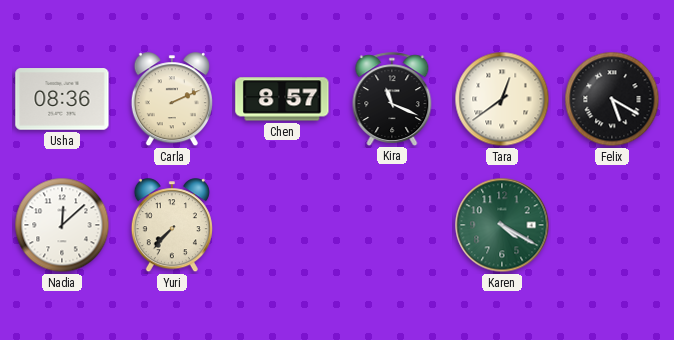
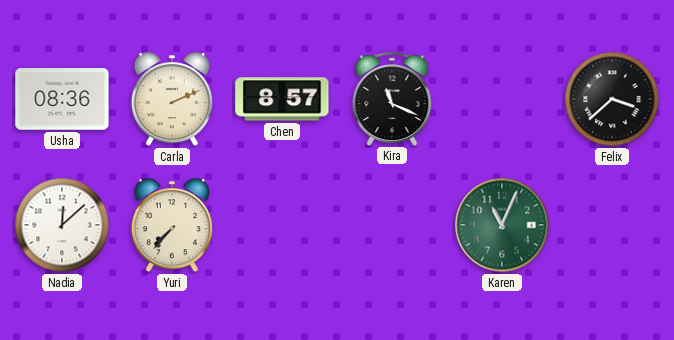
Tara: 12:39 -> none
Felix: 5:20 -> 3:38
Karen: 4:20 -> 11:04
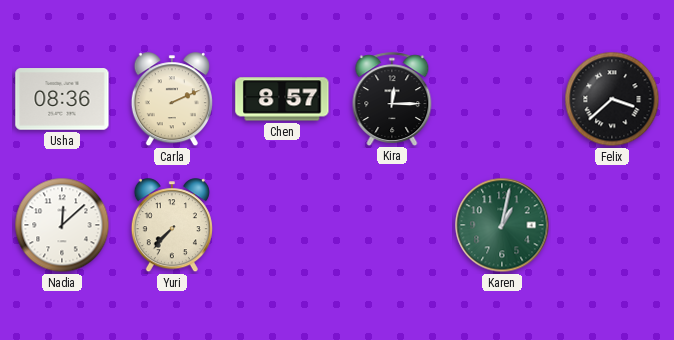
Kira: 11:19 -> 12:15
Karen: 11:04 -> 1:02
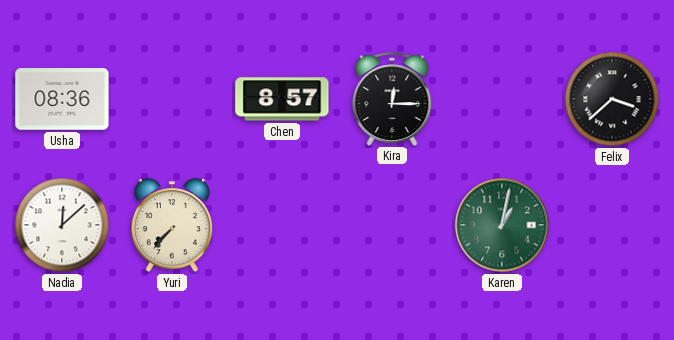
Carla: 2:11 -> none
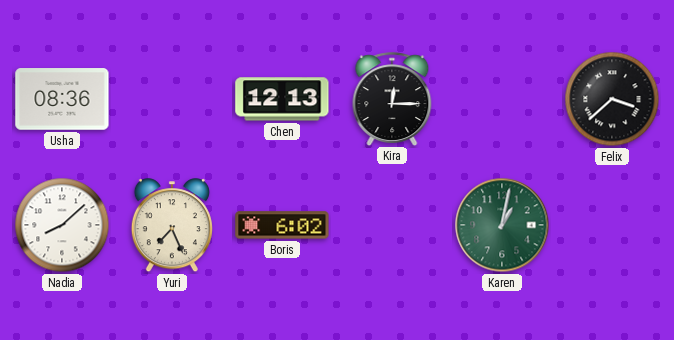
Chen: 8:57 -> 12:13
Nadia: 12:08 -> 8:08
Yuri: 7:37 -> 7:26
Boris: none -> 6:02
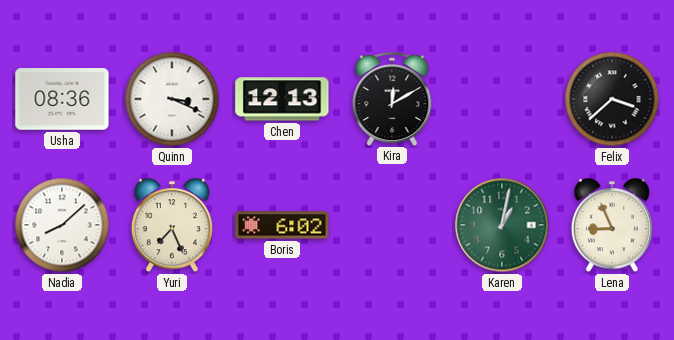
Quinn: none -> 3:19
Kira: 12:15 -> 12:10
Lena: none -> 8:56
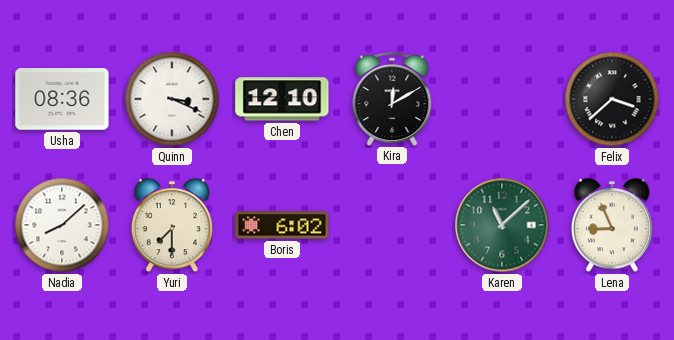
Chen: 12:13 -> 12:10
Yuri: 7:26 -> 7:30
Karen: 1:02 -> 11:08
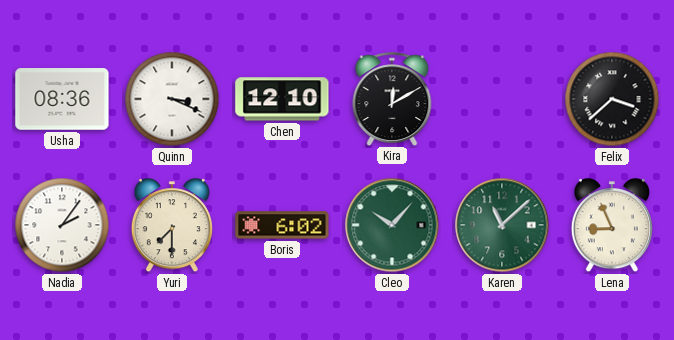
Nadia: 8:08 -> 2:06
Cleo: none -> 10:07
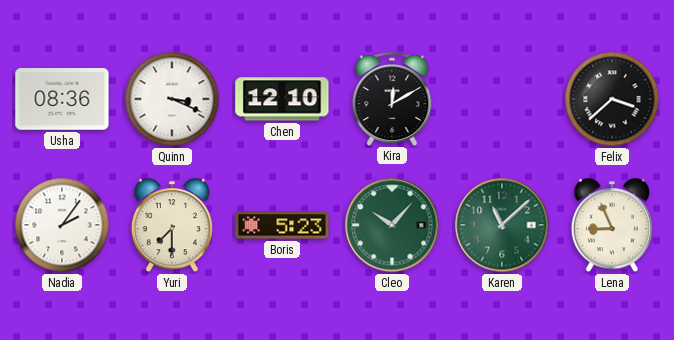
Boris: 6:02 -> 5:23
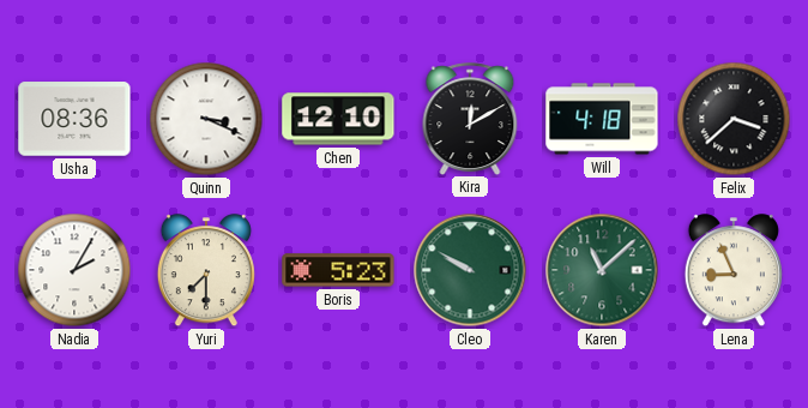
Will: none -> 4:18
Nadia: 2:06 -> 2:05
Cleo: 10:07 -> 9:50
